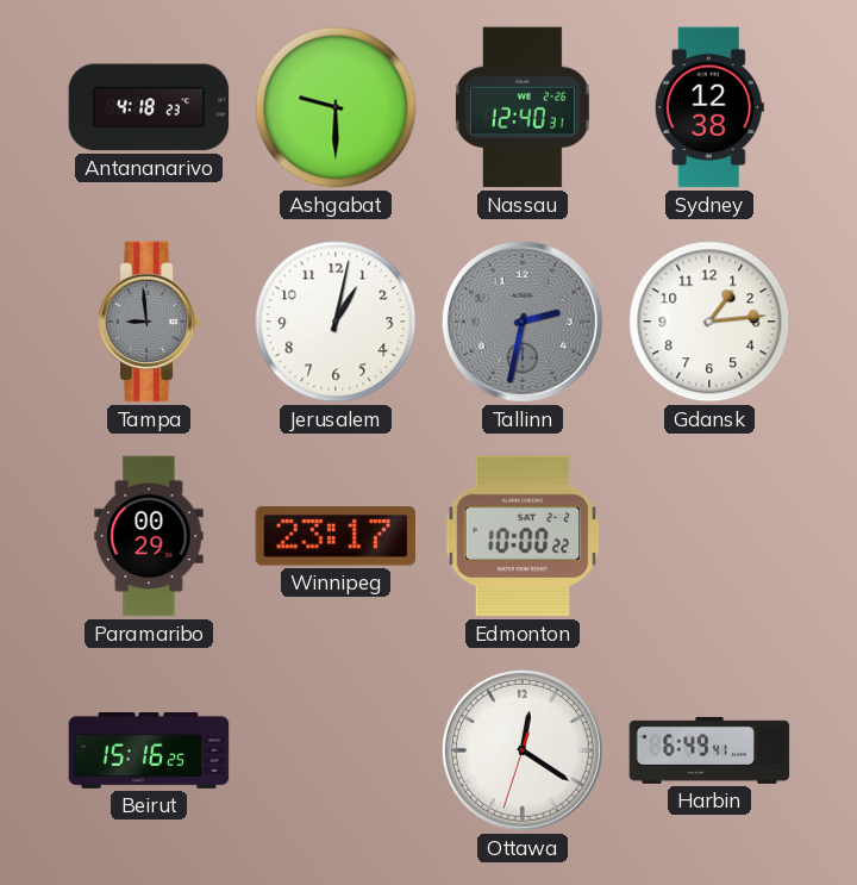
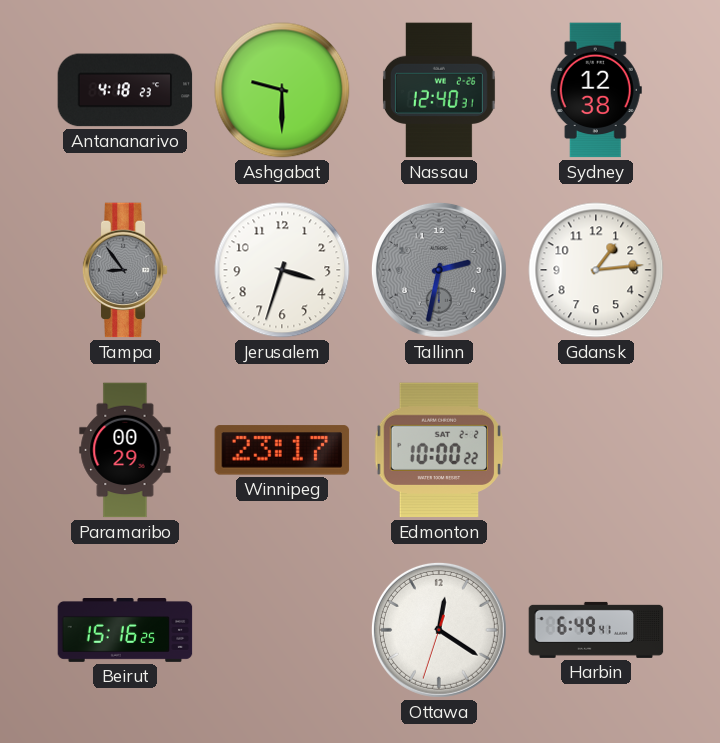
Tampa: 8:59 -> 8:54
Jerusalem: 1:02 -> 3:33
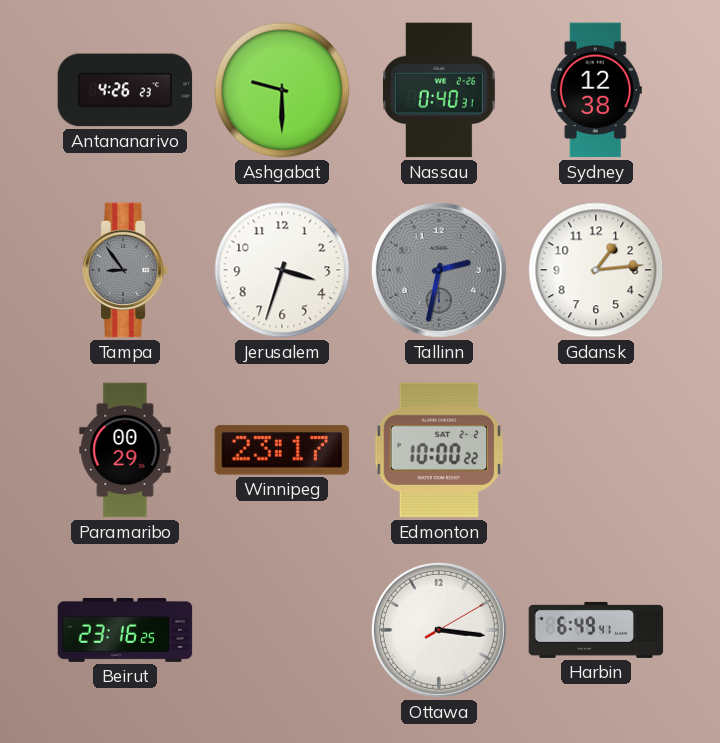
Antananarivo: 4:18 -> 4:26
Nassau: 12:40 -> 0:40
Beirut: 15:16 -> 23:16
Ottawa: 12:20 -> 3:16
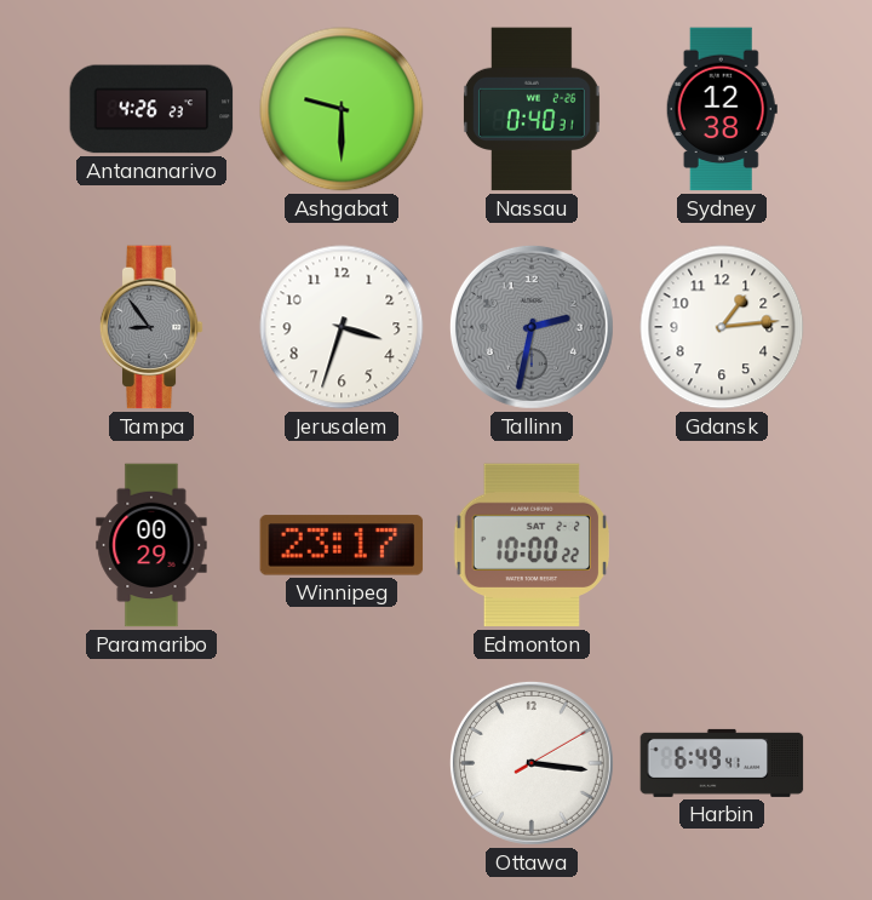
Beirut: 23:16 -> none
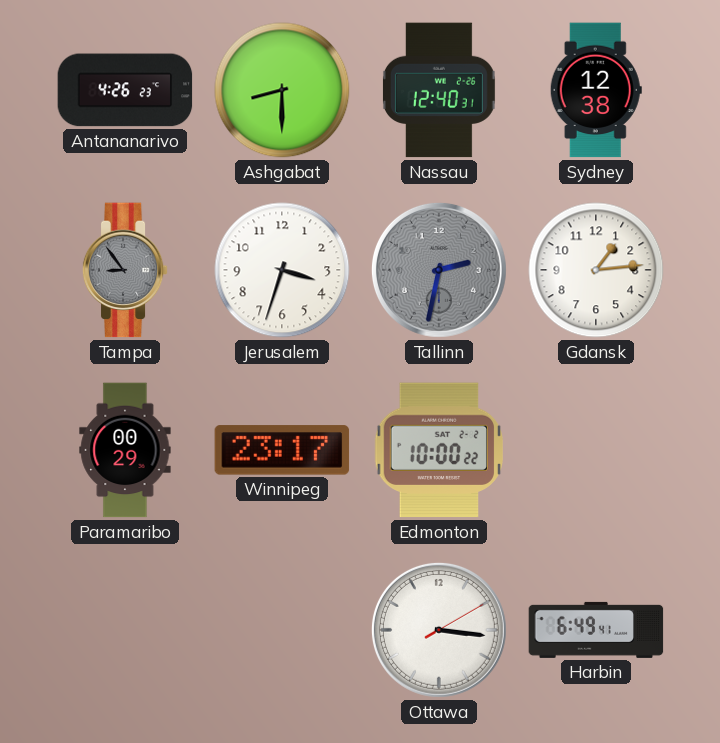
Ashgabat: 9:30 -> 8:30
Nassau: 0:40 -> 12:40
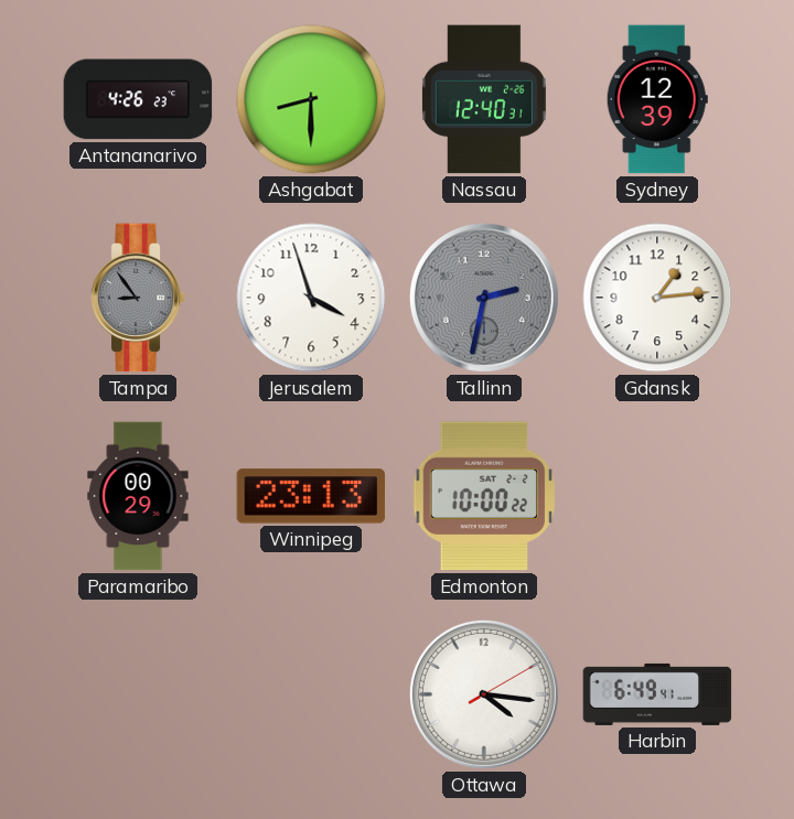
Sydney: 12:38 -> 12:39
Jerusalem: 3:33 -> 3:57
Winnipeg: 23:17 -> 23:13
Ottawa: 3:16 -> 4:16
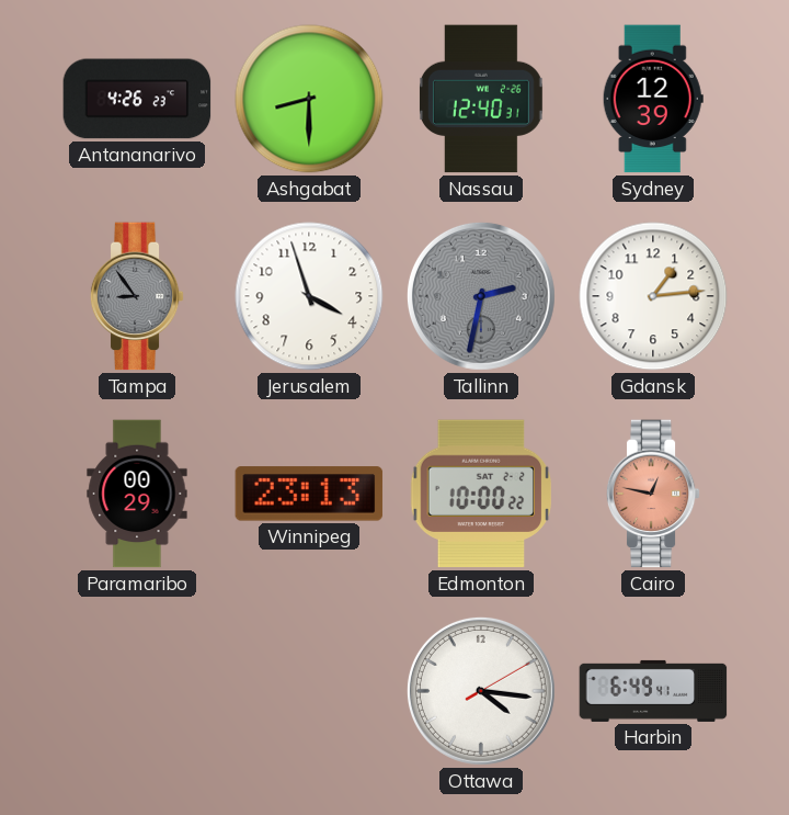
Cairo: none -> 12:47
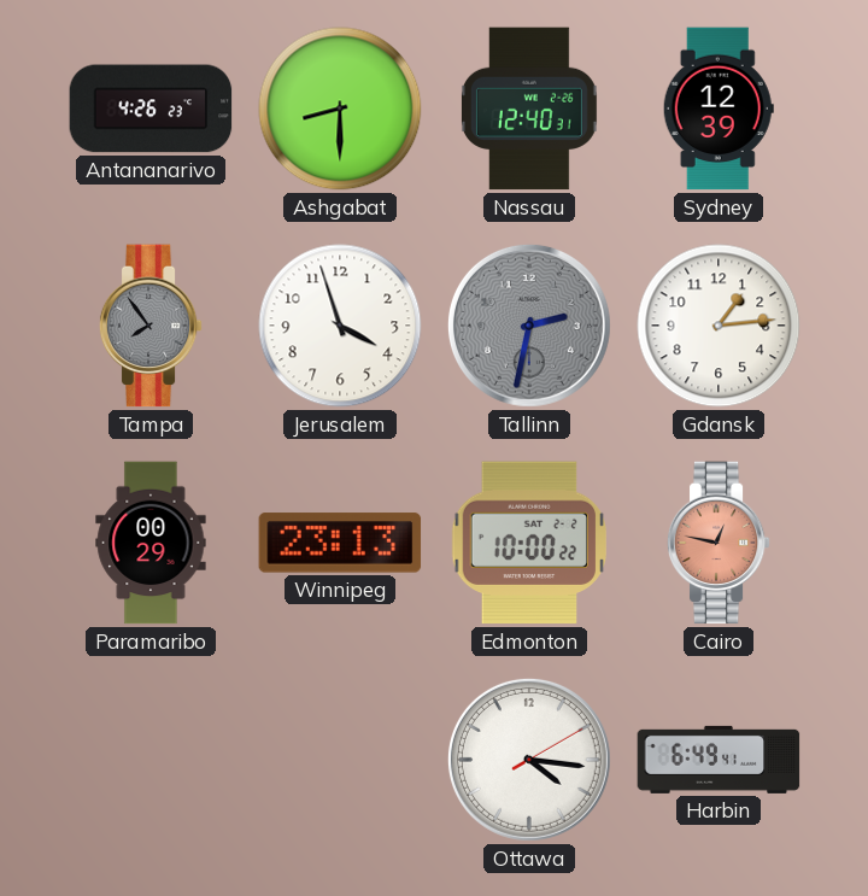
Tampa: 8:54 -> 7:54
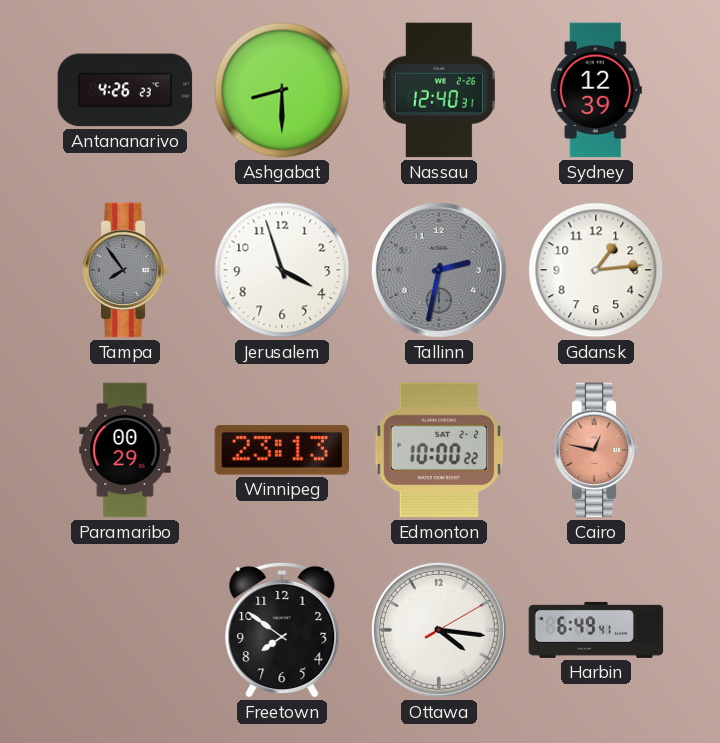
Freetown: none -> 7:51
